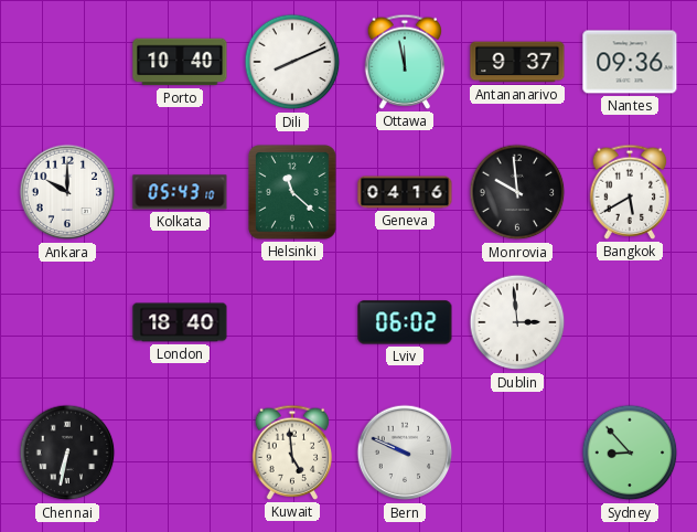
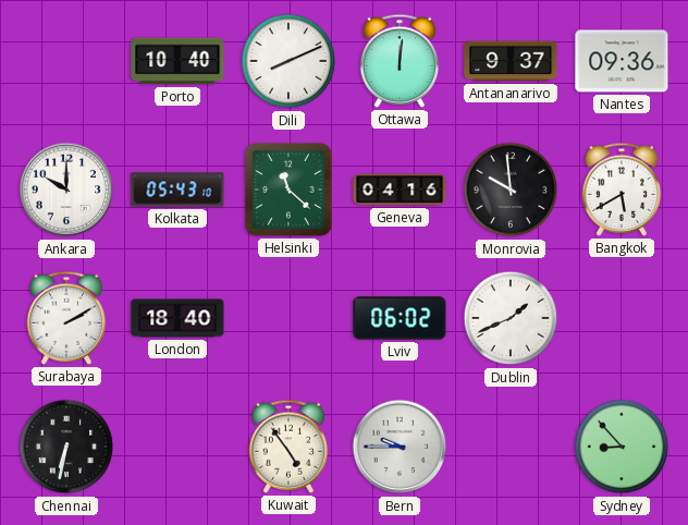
Ottawa: 11:58 -> 12:01
Surabaya: none -> 2:10
Dublin: 2:59 -> 1:41
Kuwait: 4:59 -> 4:54
Bern: 9:49 -> 9:45
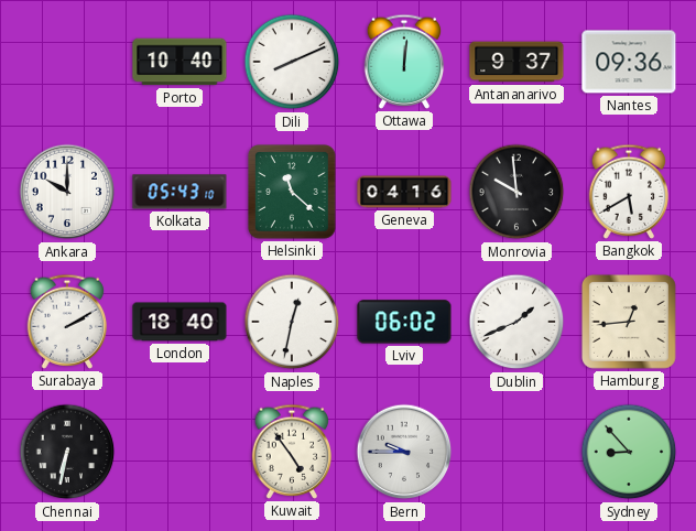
Naples: none -> 12:32
Hamburg: none -> 12:44
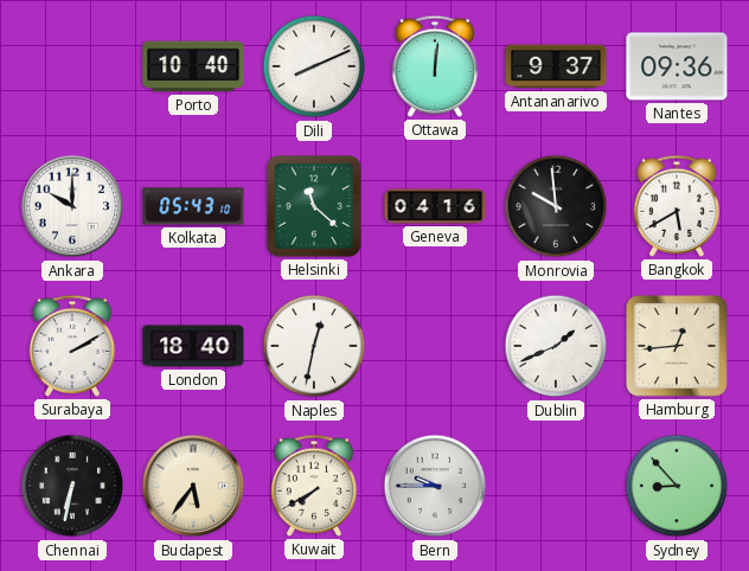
Lviv: 06:02 -> none
Budapest: none -> 5:36
Kuwait: 4:54 -> 7:40
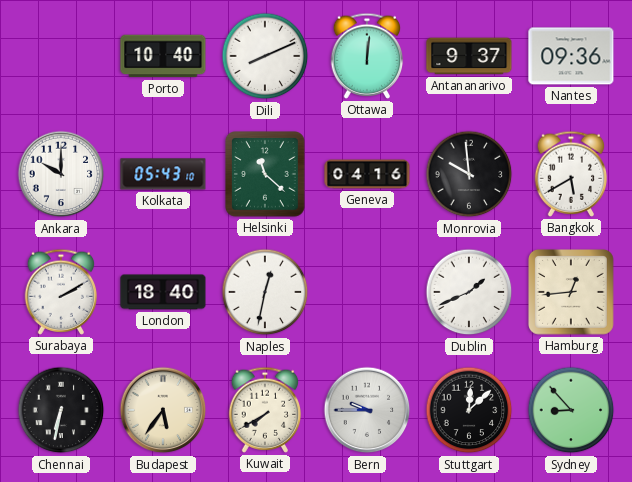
Stuttgart: none -> 12:08
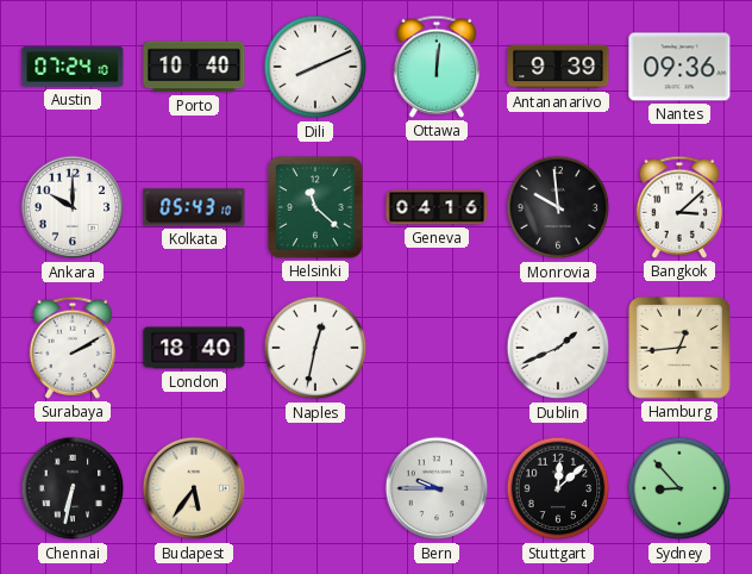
Austin: none -> 07:24
Antananarivo: 9:37 -> 9:39
Bangkok: 5:40 -> 3:08
Kuwait: 7:40 -> none
